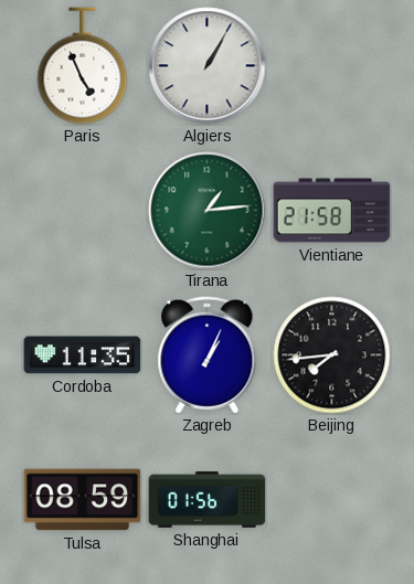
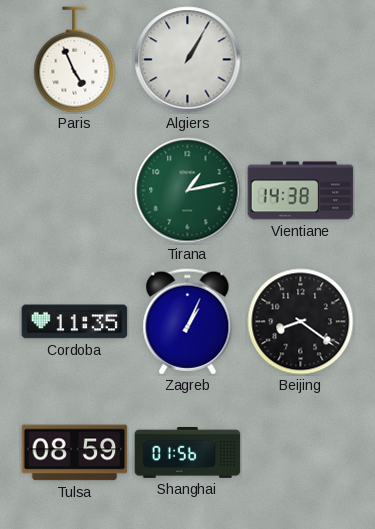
Tirana: 1:14 -> 1:13
Vientiane: 21:58 -> 14:38
Beijing: 7:44 -> 8:21
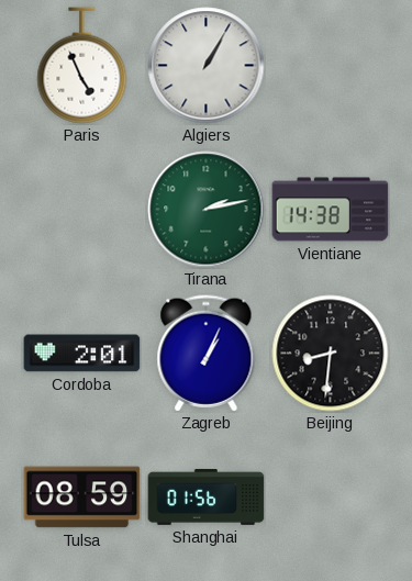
Tirana: 1:13 -> 2:13
Cordoba: 11:35 -> 2:01
Beijing: 8:21 -> 8:31
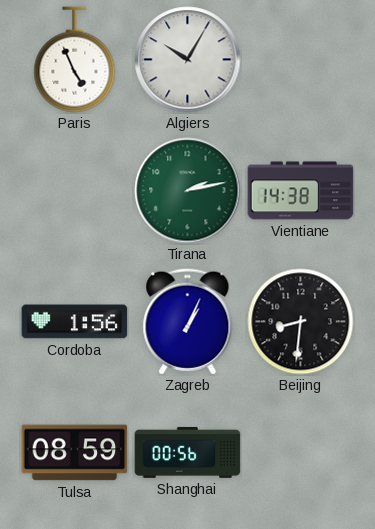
Algiers: 1:05 -> 10:05
Cordoba: 2:01 -> 1:56
Shanghai: 01:56 -> 00:56
